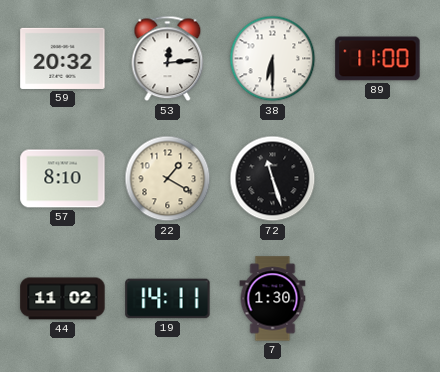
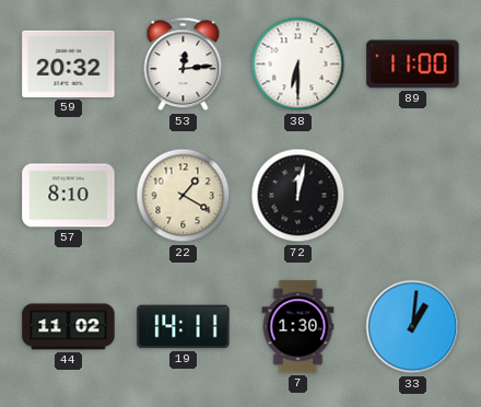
72: 11:27 -> 12:02
33: none -> 1:01
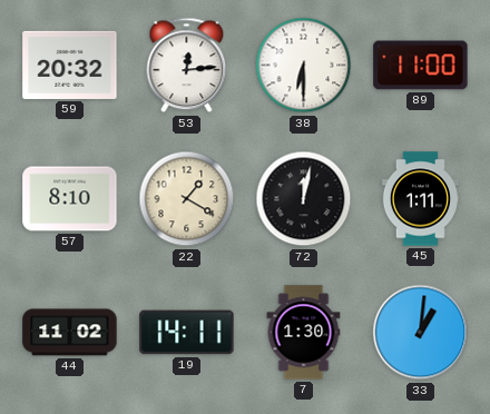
45: none -> 1:11
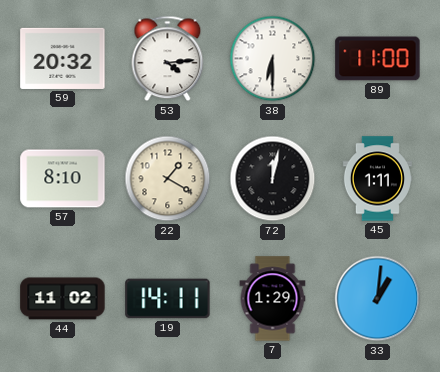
53: 12:14 -> 4:14
7: 1:30 -> 1:29
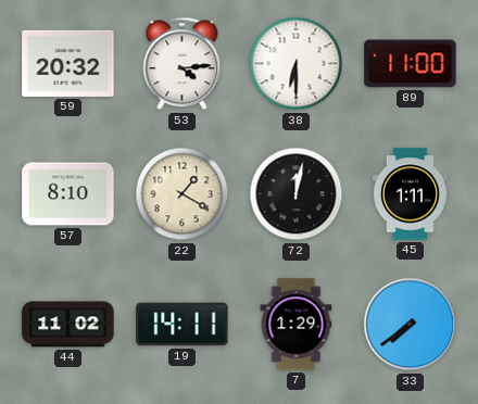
33: 1:01 -> 7:39
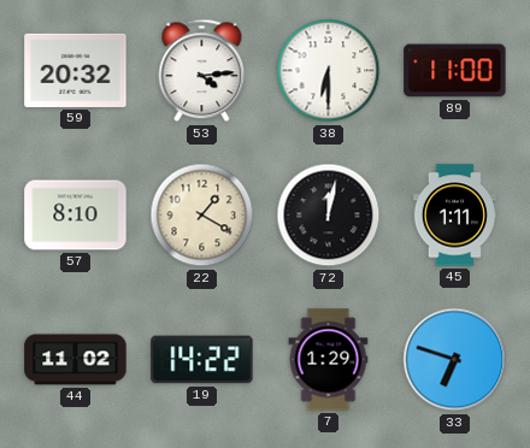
19: 14:11 -> 14:22
33: 7:39 -> 6:48
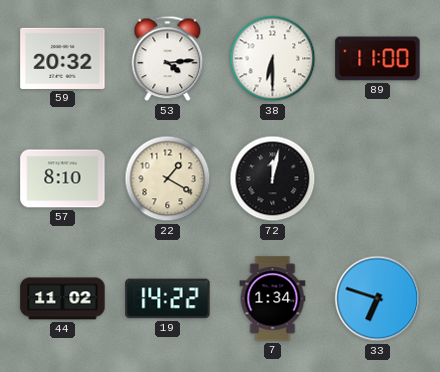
45: 1:11 -> none
7: 1:29 -> 1:34
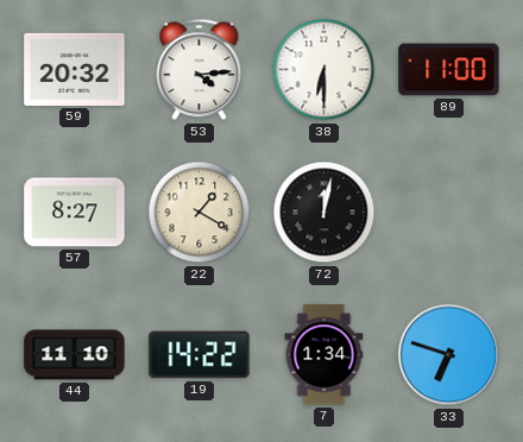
57: 8:10 -> 8:27
44: 11:02 -> 11:10
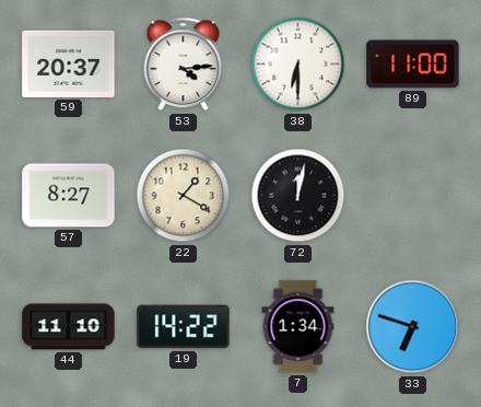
59: 20:32 -> 20:37
